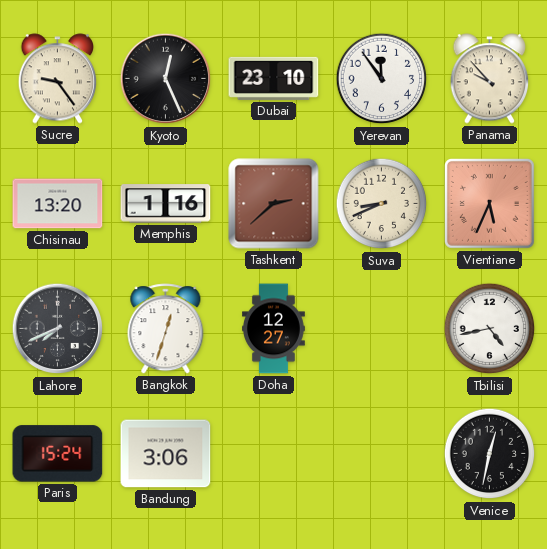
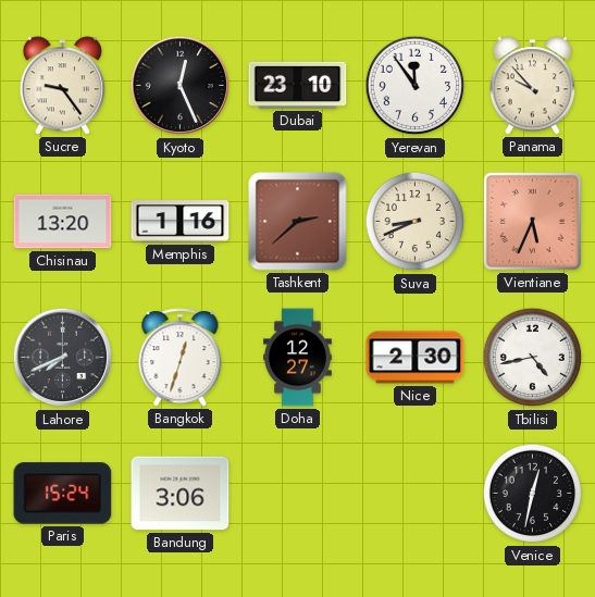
Nice: none -> 2:30
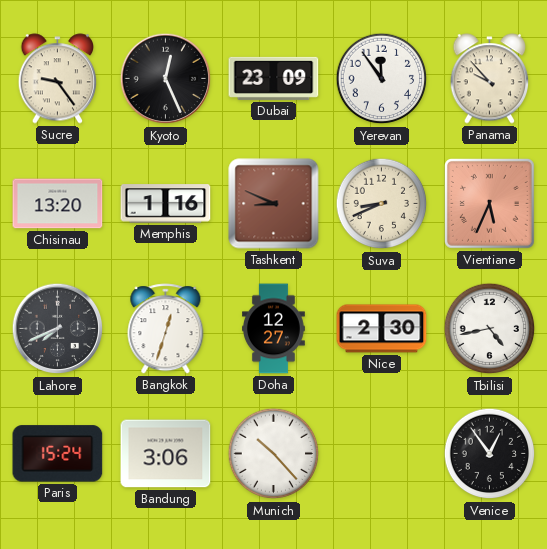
Dubai: 23:10 -> 23:09
Tashkent: 2:38 -> 8:49
Munich: none -> 10:23
Venice: 12:32 -> 12:54
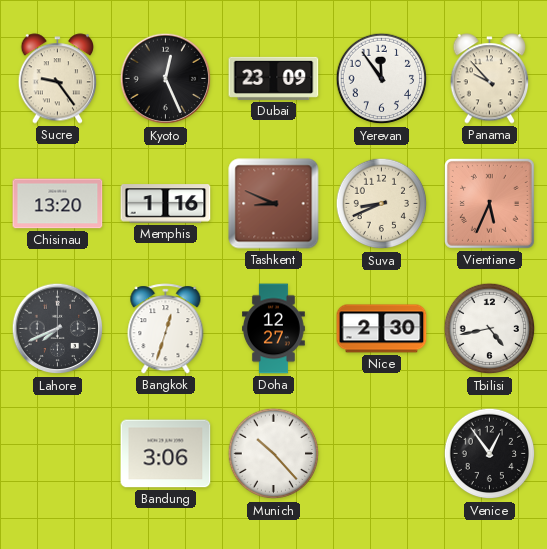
Paris: 15:24 -> none
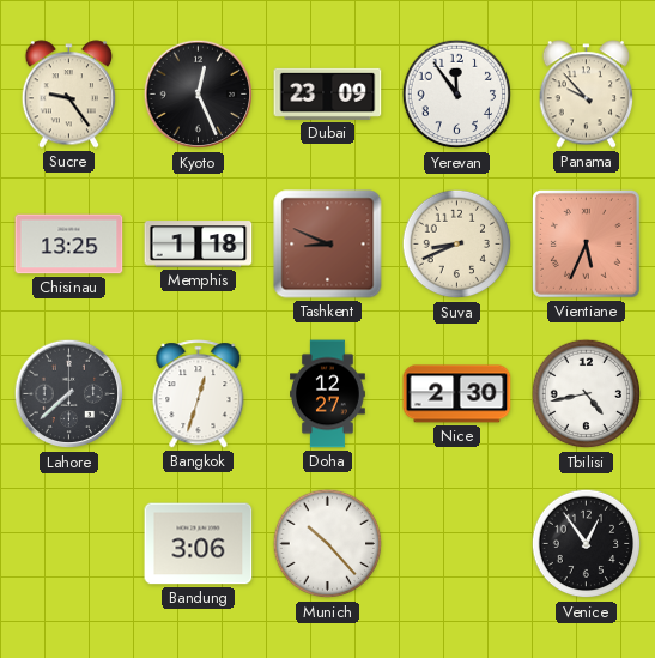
Chisinau: 13:20 -> 13:25
Memphis: 1:16 -> 1:18
Lahore: 7:41 -> 7:38
